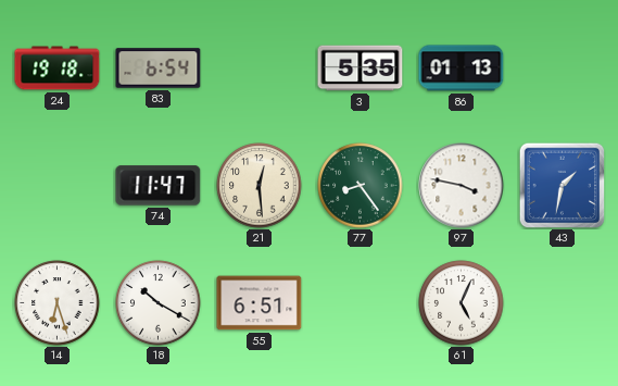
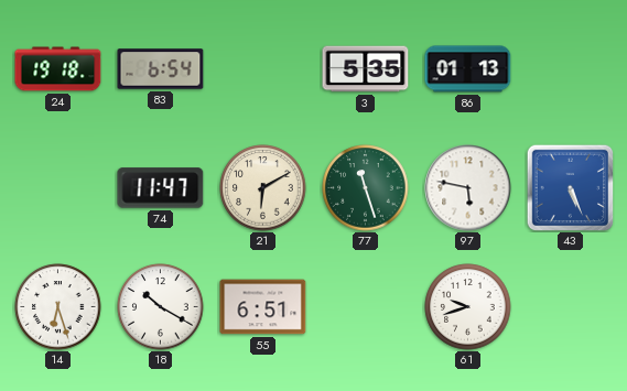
21: 12:29 -> 6:10
77: 8:24 -> 11:27
97: 3:47 -> 5:47
43: 1:32 -> 5:26
61: 5:04 -> 9:42
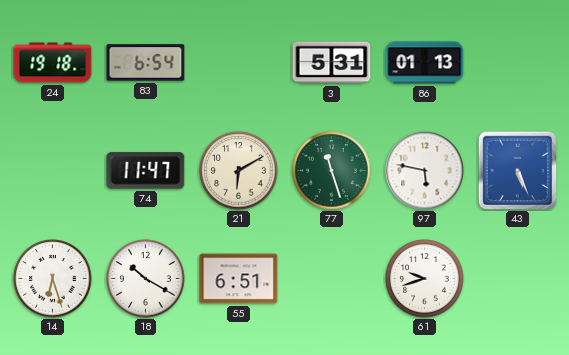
3: 5:35 -> 5:31
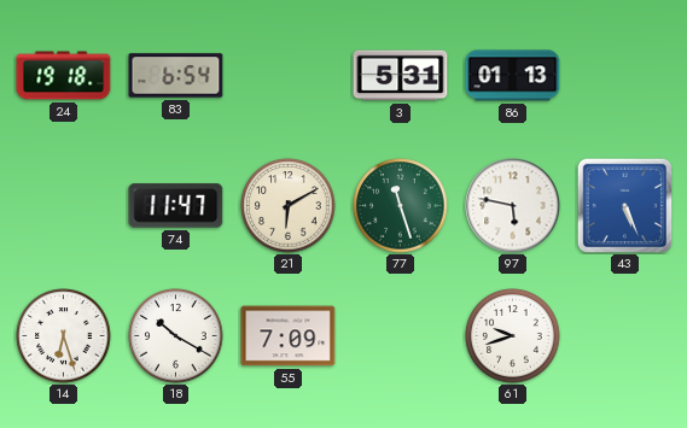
55: 6:51 -> 7:09
